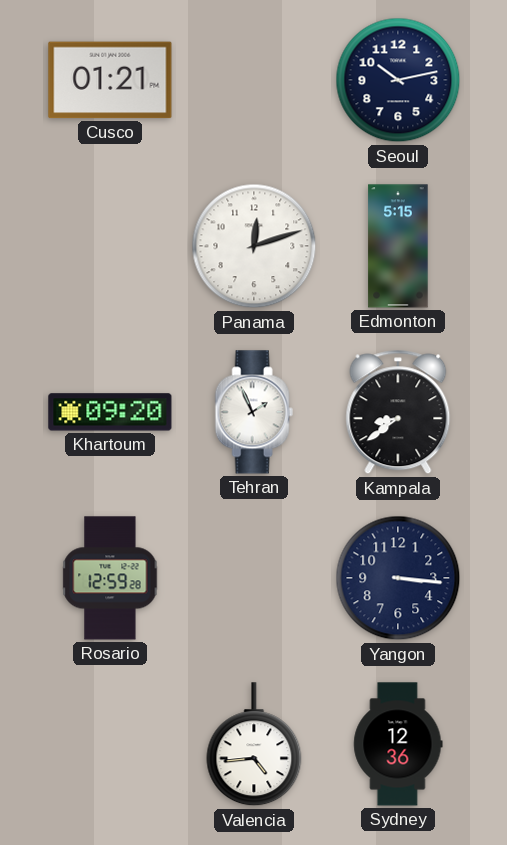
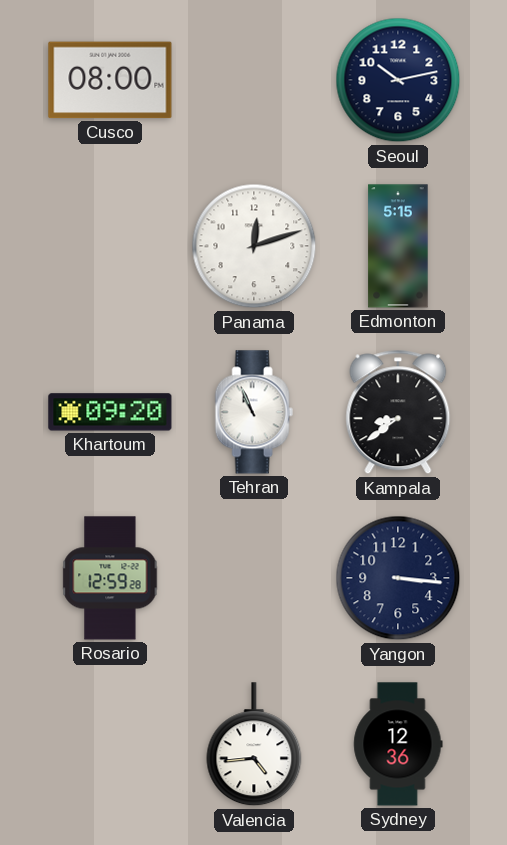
Cusco: 01:21 -> 08:00
Tehran: 1:56 -> 10:56
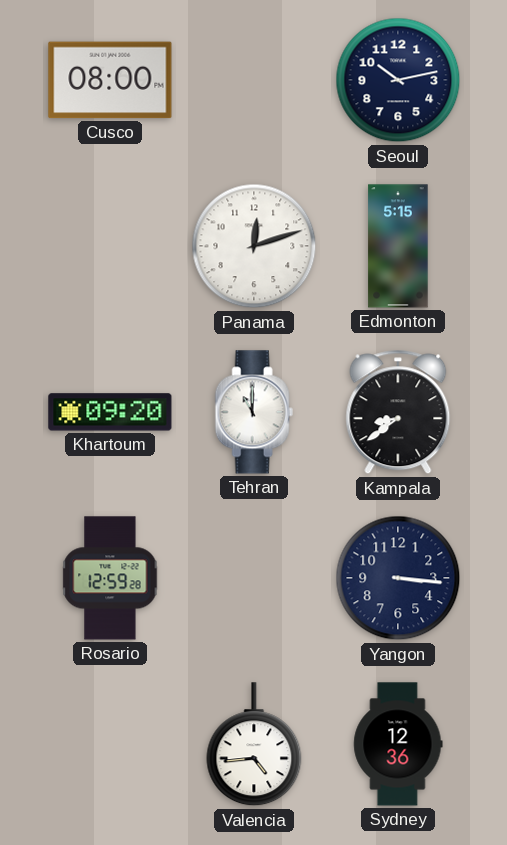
Tehran: 10:56 -> 11:00
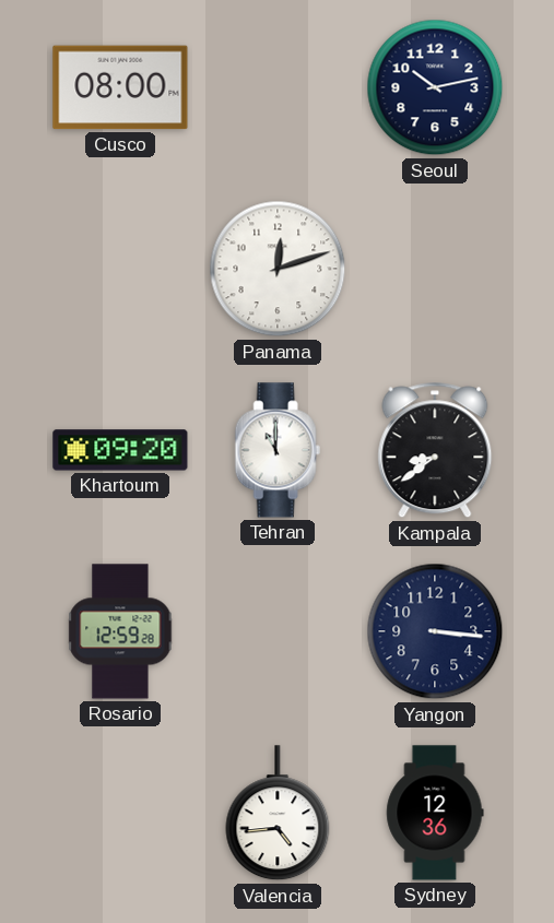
Edmonton: 5:15 -> none
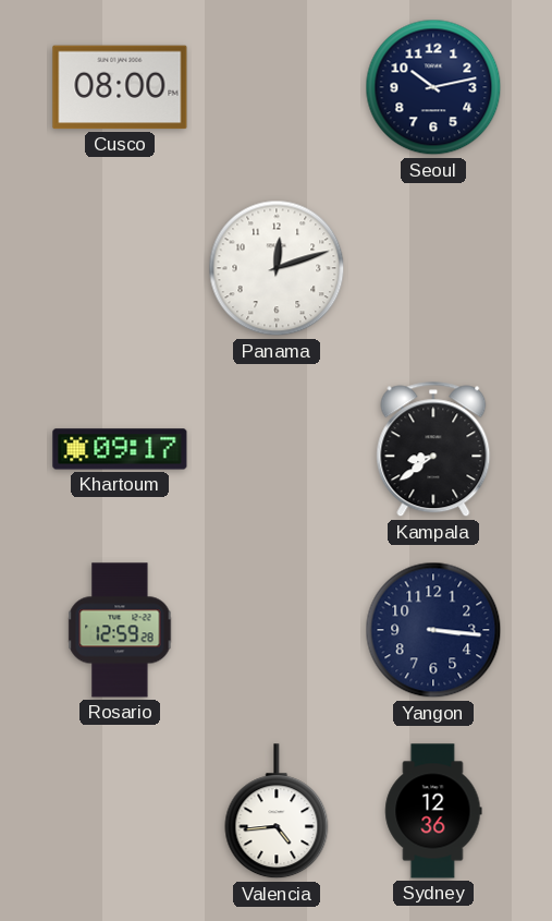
Khartoum: 09:20 -> 09:17
Tehran: 11:00 -> none
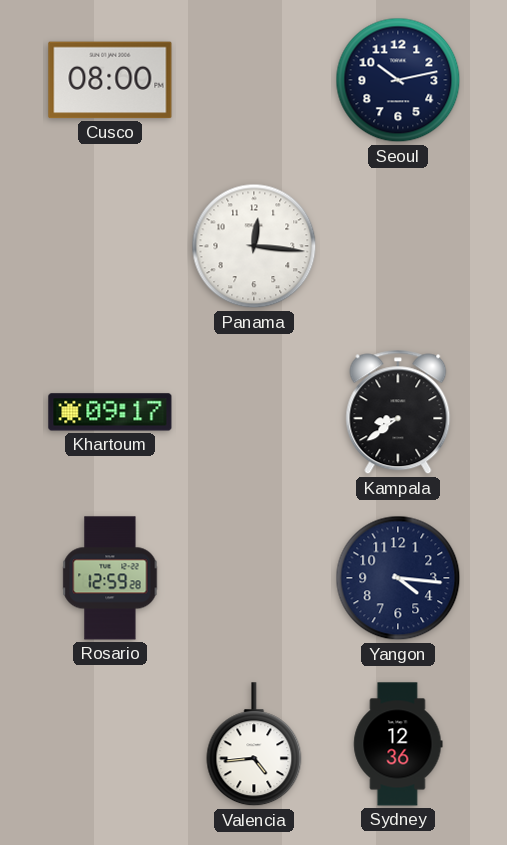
Panama: 12:12 -> 12:16
Yangon: 3:16 -> 4:16
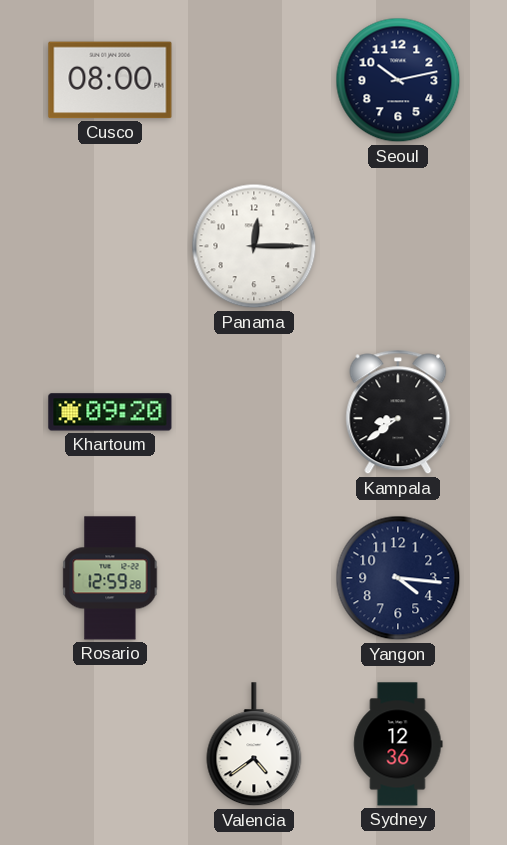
Panama: 12:16 -> 12:15
Khartoum: 09:17 -> 09:20
Valencia: 4:44 -> 4:39
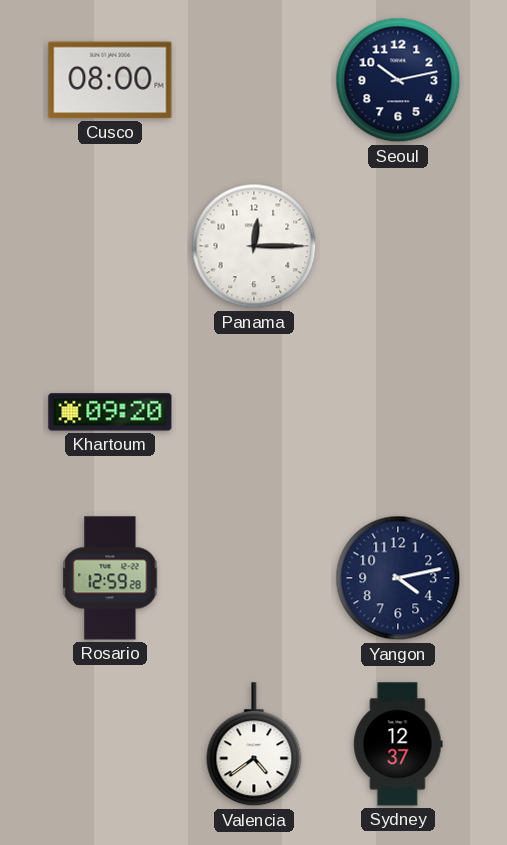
Kampala: 8:39 -> none
Yangon: 4:16 -> 4:13
Sydney: 12:36 -> 12:37
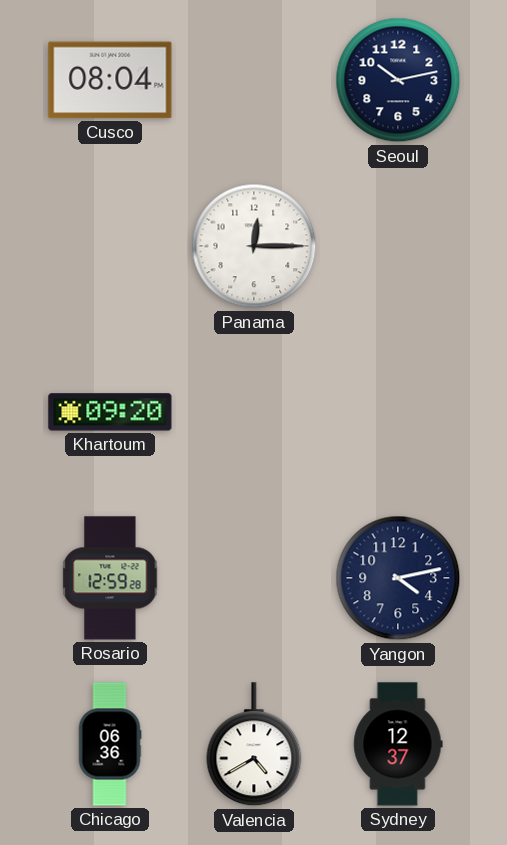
Cusco: 08:00 -> 08:04
Chicago: none -> 06:36
Valencia: 4:39 -> 4:40
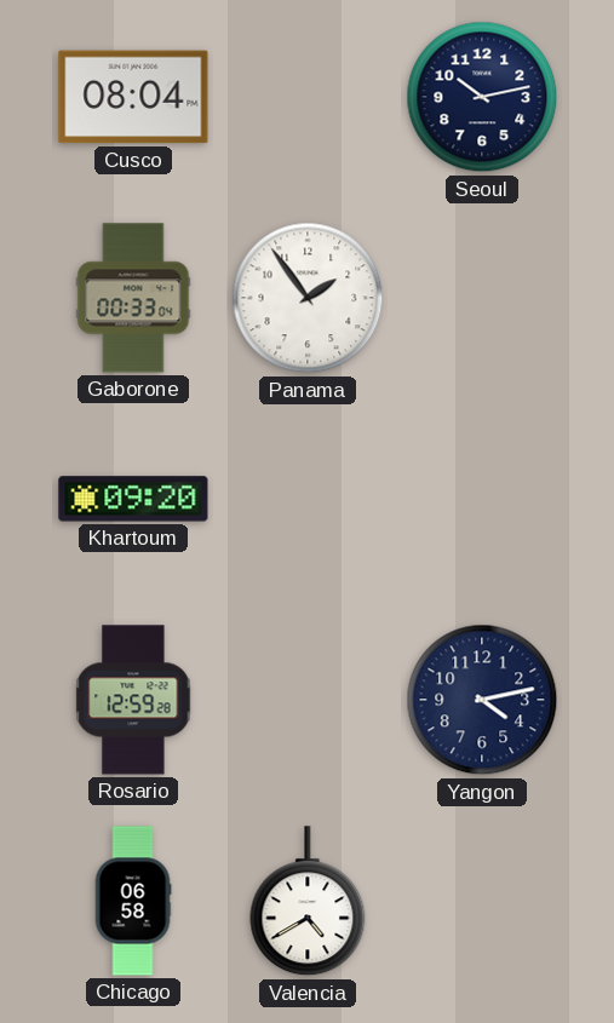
Gaborone: none -> 00:33
Panama: 12:15 -> 1:54
Chicago: 06:36 -> 06:58
Sydney: 12:37 -> none
